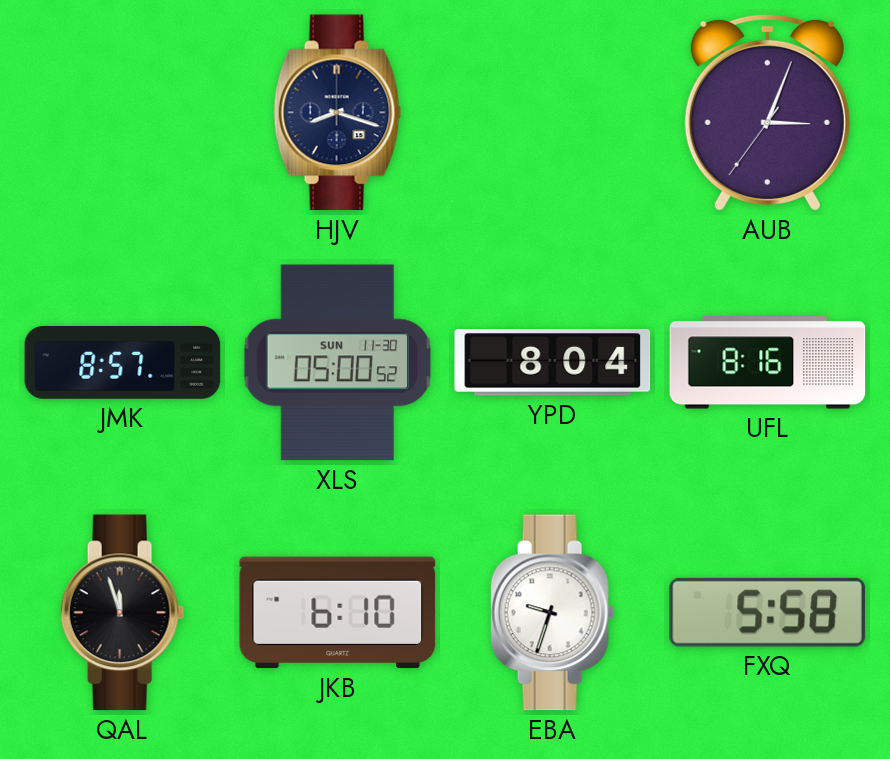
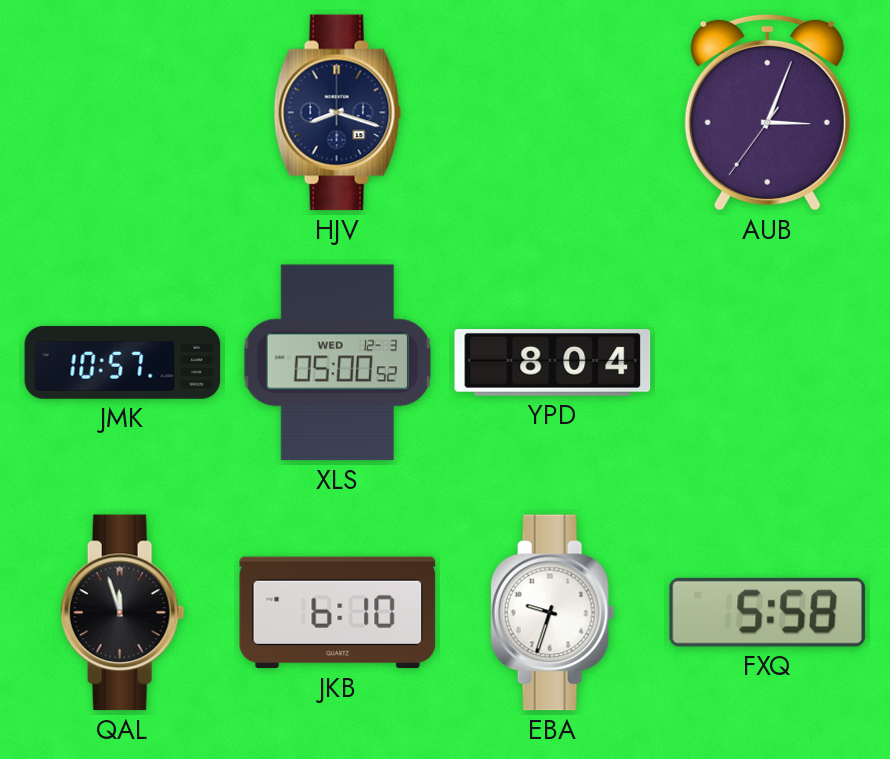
JMK: 8:57 -> 10:57
XLS date: SUN 11-30 -> WED 12-3
UFL: 8:16 -> none
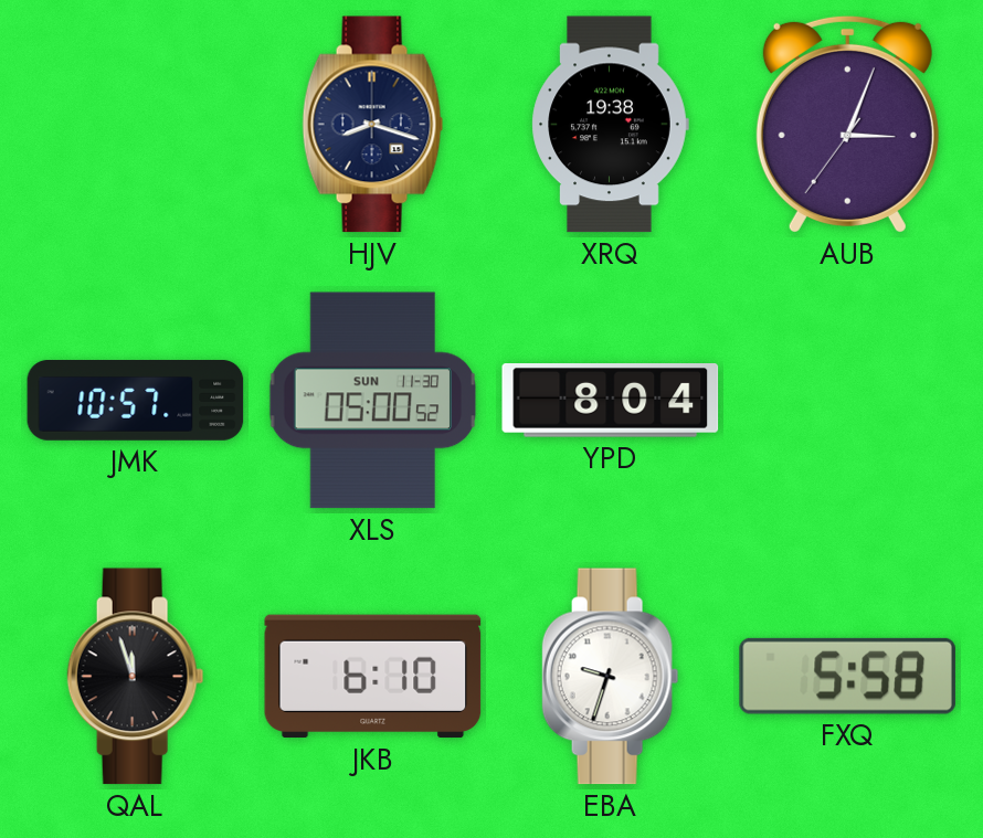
XRQ: none -> 19:38
XLS date: WED 12-3 -> SUN 11-30
